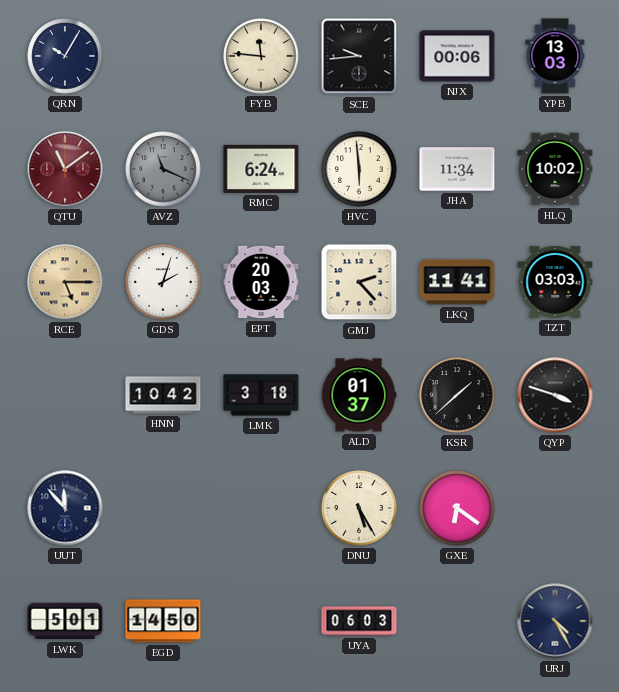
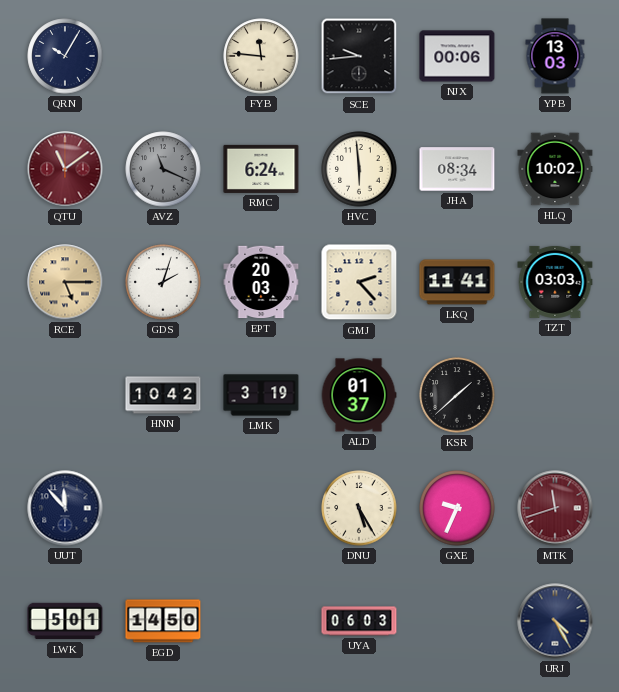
JHA: 11:34 -> 08:34
LMK: 3:18 -> 3:19
QYP: 3:48 -> none
GXE: 6:21 -> 9:34
MTK: none -> 11:42
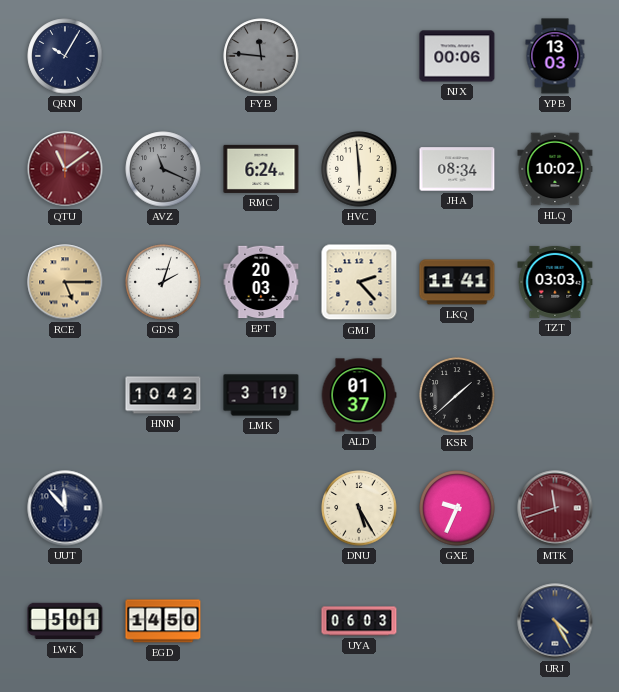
FYB dial: cream -> grey
SCE: 9:44 -> none
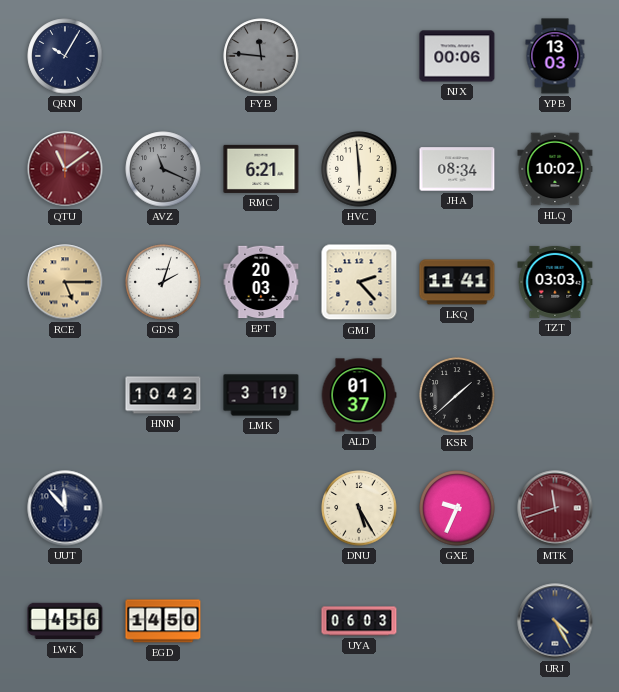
RMC: 6:24 -> 6:21
LWK: 5:01 -> 4:56
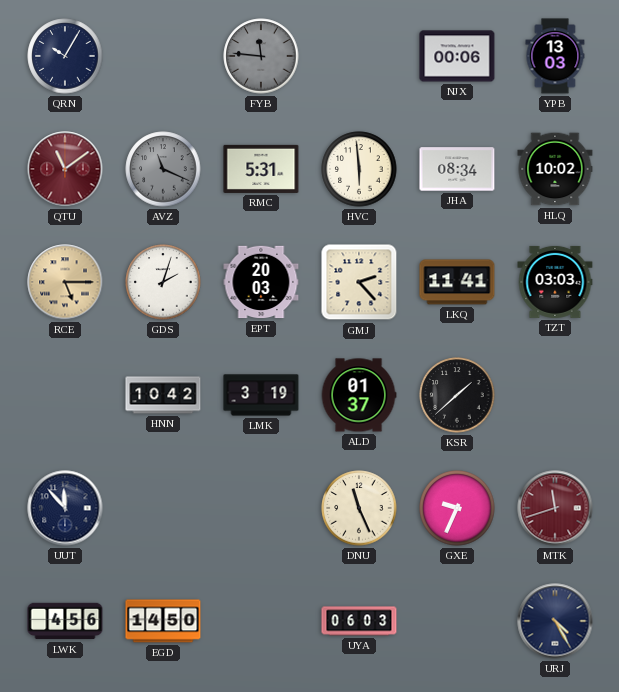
RMC: 6:21 -> 5:31
DNU: 5:25 -> 11:26
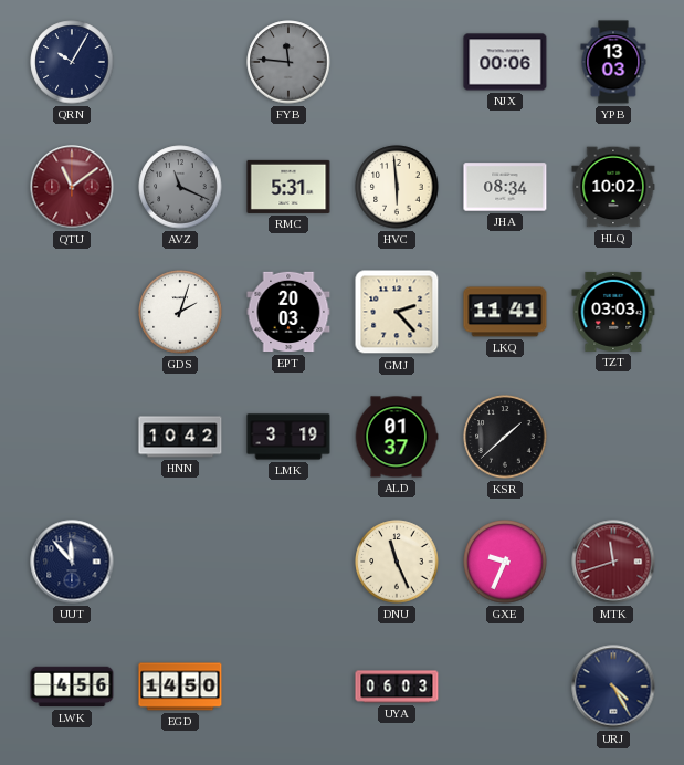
RCE: 5:15 -> none
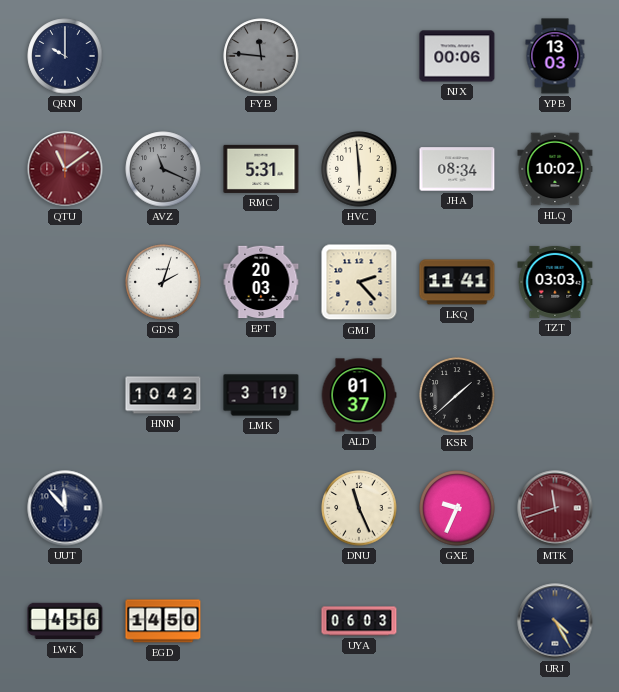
QRN: 10:05 -> 10:00
